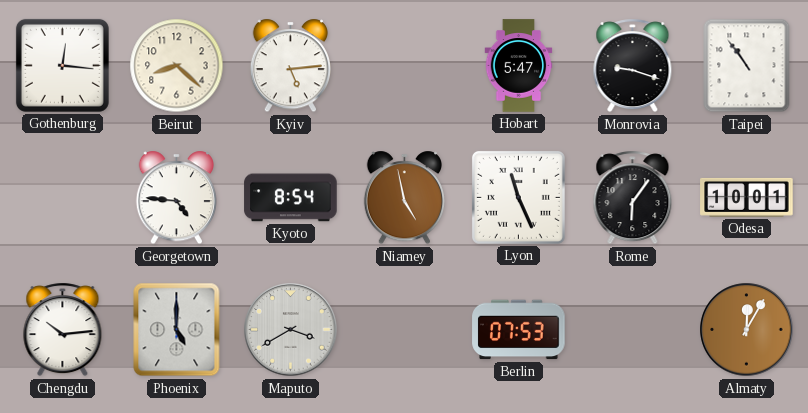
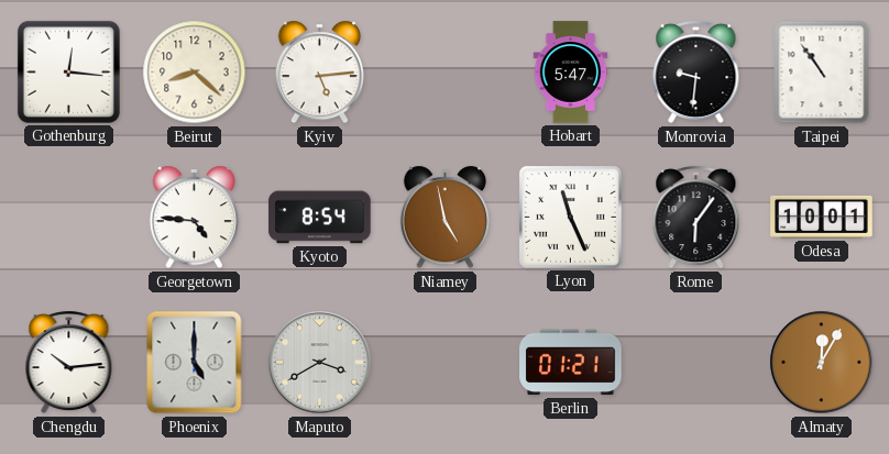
Monrovia: 9:18 -> 9:31
Berlin: 07:53 -> 01:21
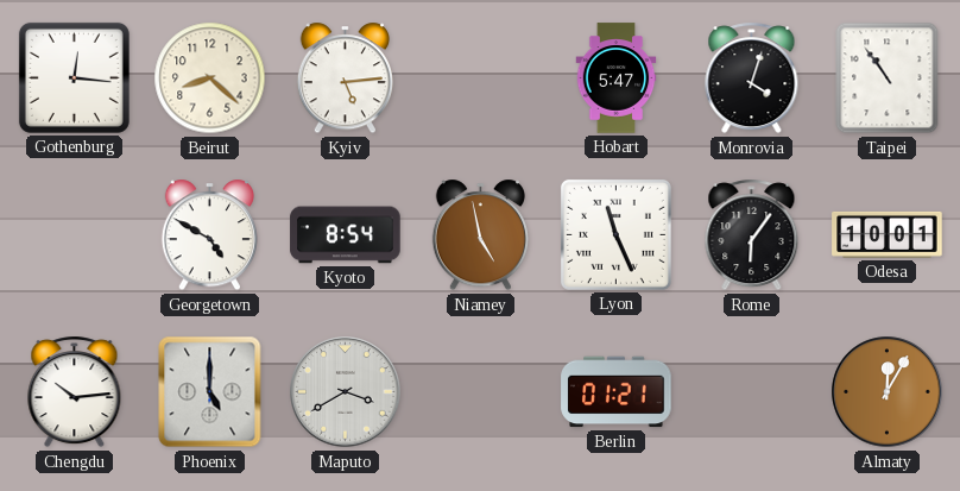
Monrovia: 9:31 -> 4:03
Georgetown: 4:46 -> 4:50
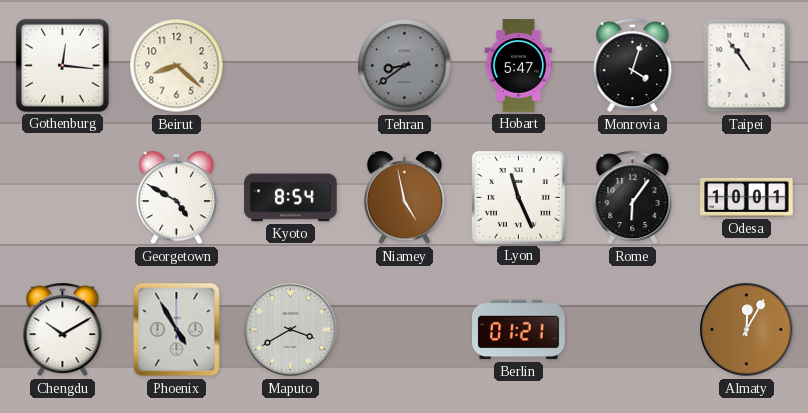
Kyiv: 5:14 -> none
Tehran: none -> 8:39
Chengdu: 10:14 -> 10:10
Phoenix: 5:00 -> 4:55
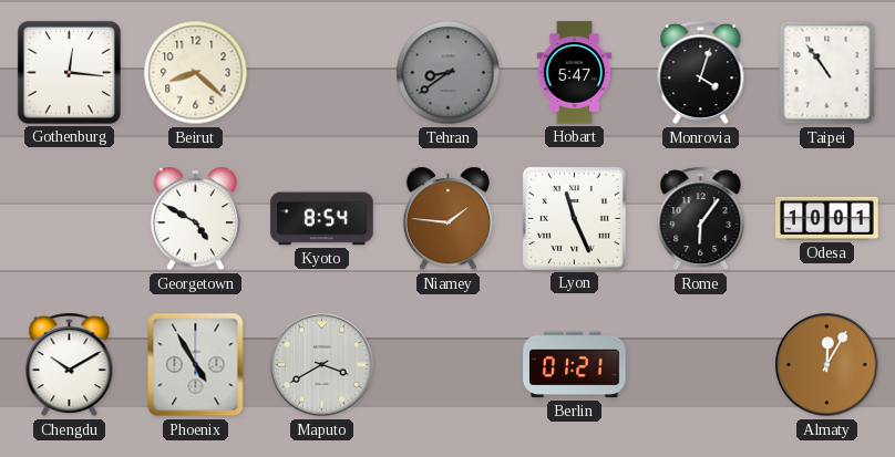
Niamey: 4:58 -> 1:46
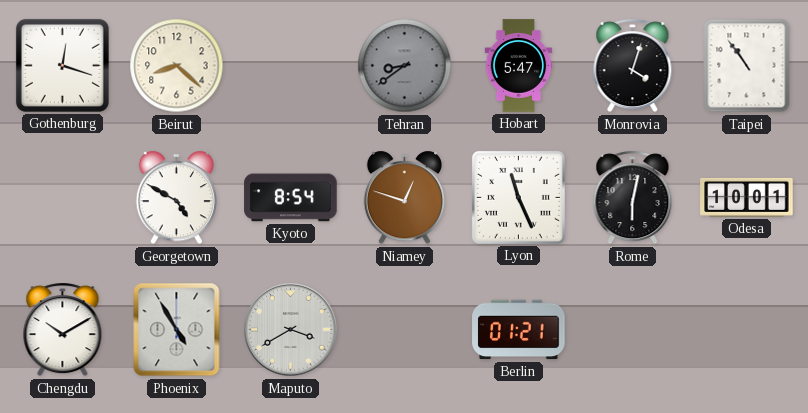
Gothenburg: 12:16 -> 12:18
Niamey: 1:46 -> 12:48
Rome: 6:06 -> 6:02
Almaty: 12:05 -> none
